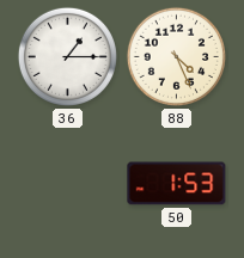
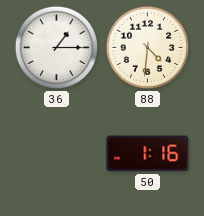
88: 4:26 -> 4:31
50: 1:53 -> 1:16
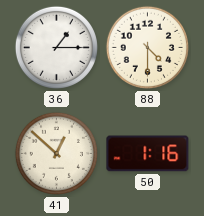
88: 4:31 -> 4:30
41: none -> 12:52
